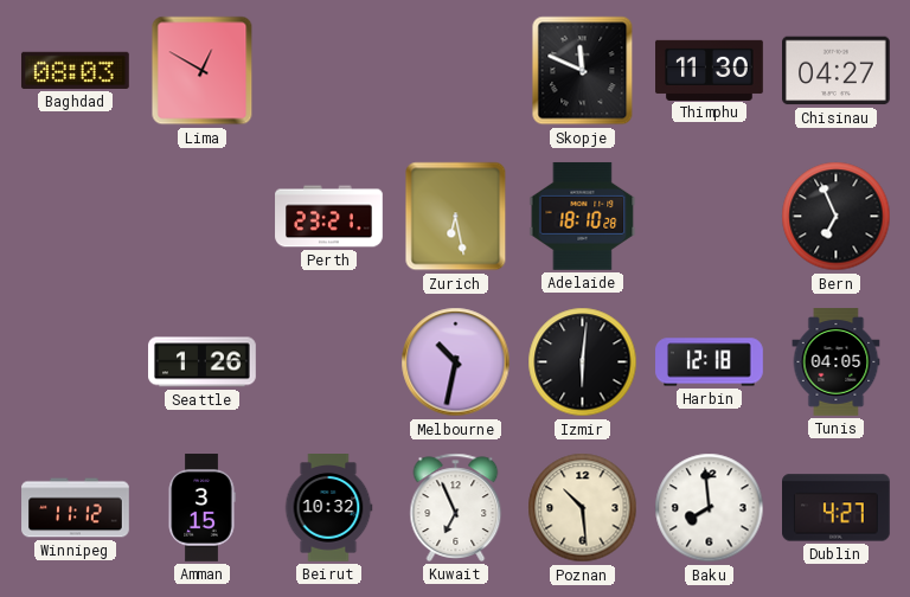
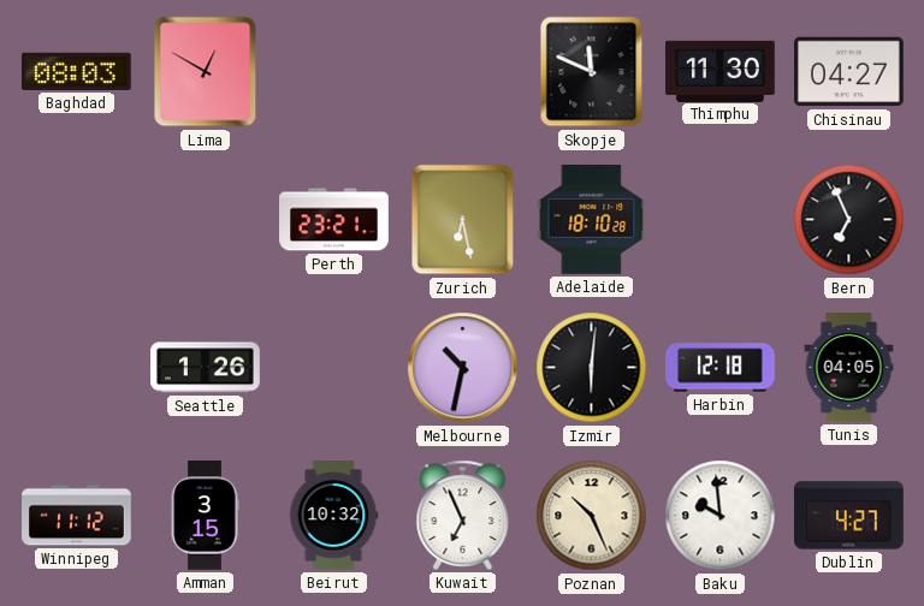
Poznan: 10:29 -> 10:26
Baku: 7:59 -> 9:59
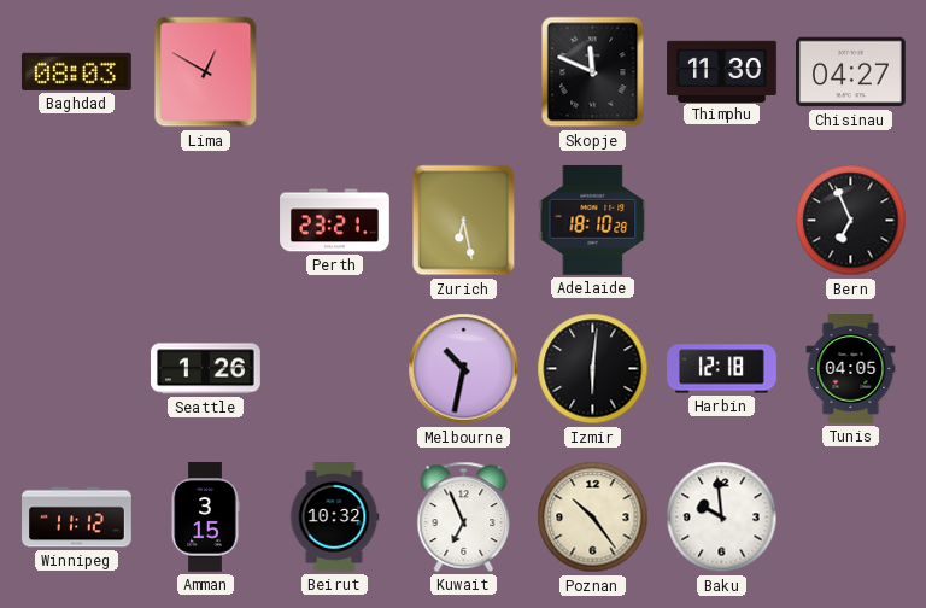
Poznan: 10:26 -> 10:24
Dublin: 4:27 -> none
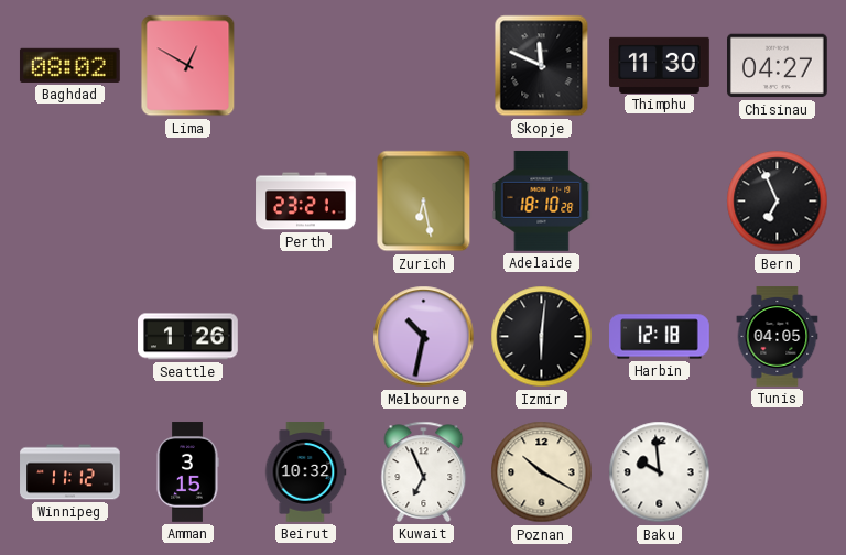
Baghdad: 08:03 -> 08:02
Poznan: 10:24 -> 10:20
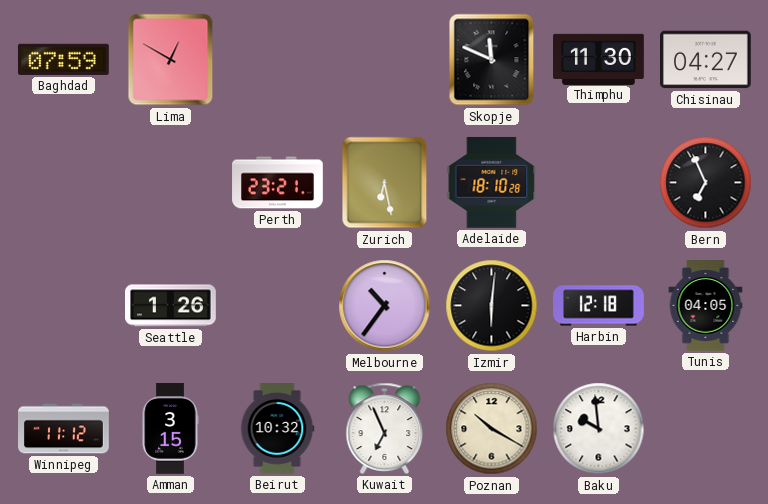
Baghdad: 08:02 -> 07:59
Melbourne: 10:32 -> 10:36
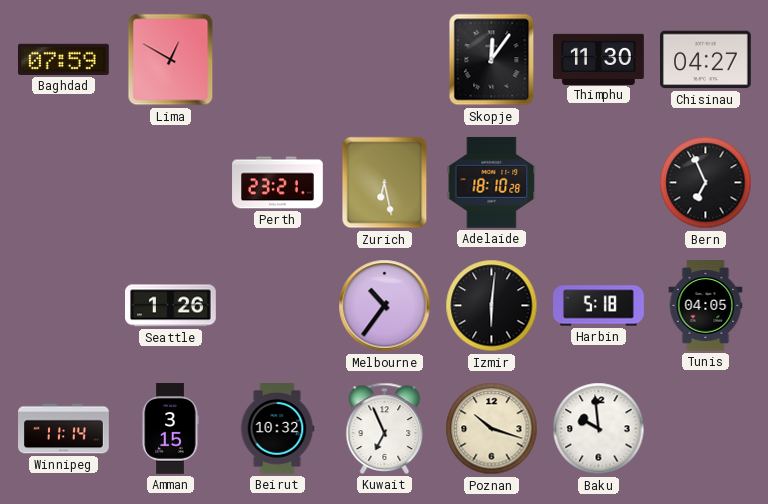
Skopje: 11:49 -> 12:06
Harbin: 12:18 -> 5:18
Winnipeg: 11:12 -> 11:14
Poznan: 10:20 -> 10:18
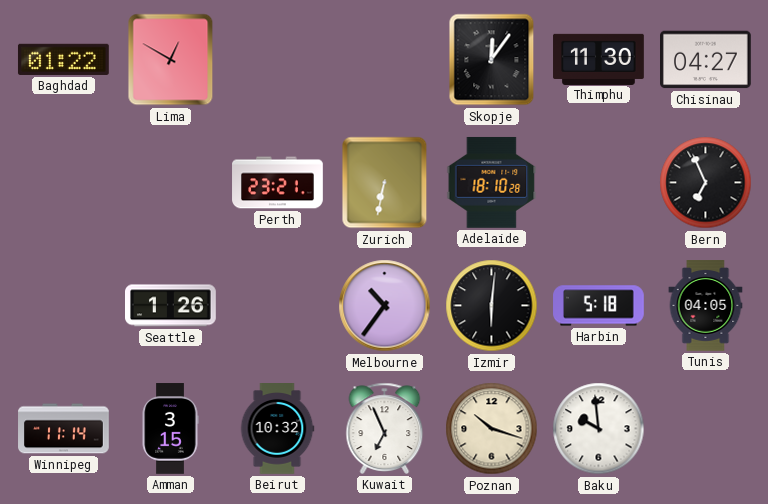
Baghdad: 07:59 -> 01:22
Zurich: 6:28 -> 6:32
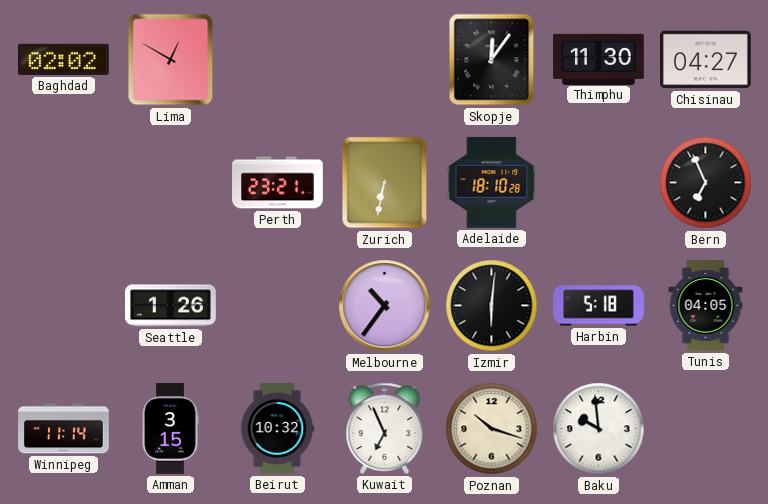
Baghdad: 01:22 -> 02:02
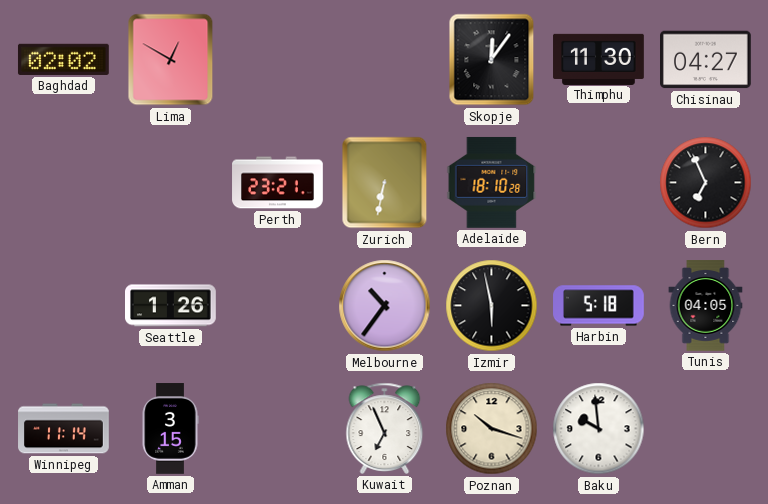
Izmir: 6:01 -> 5:58
Beirut: 10:32 -> none
